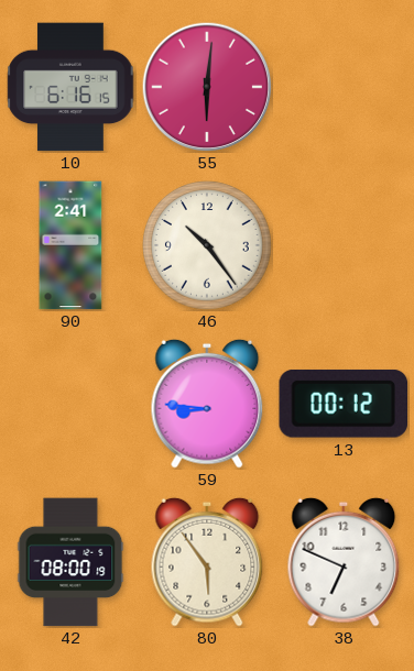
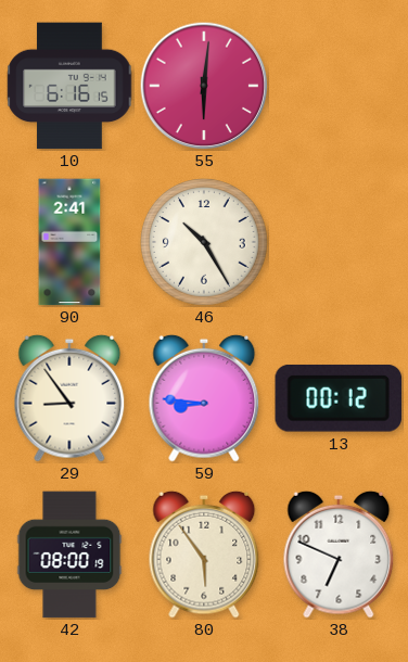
46: 10:24 -> 10:25
29: none -> 8:54
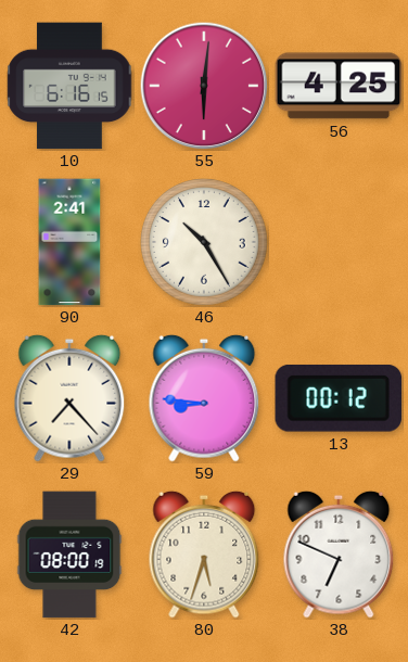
56: none -> 4:25
29: 8:54 -> 7:23
80: 5:54 -> 5:33
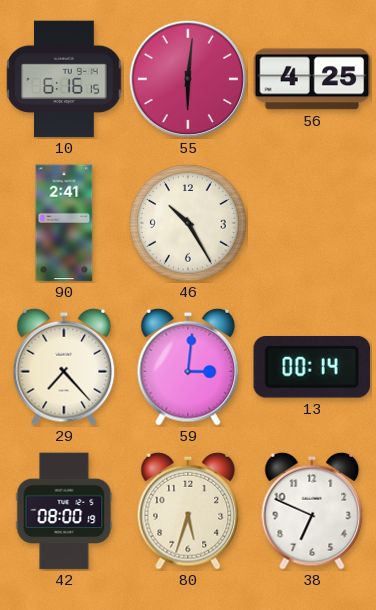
59: 8:46 -> 3:01
13: 00:12 -> 00:14
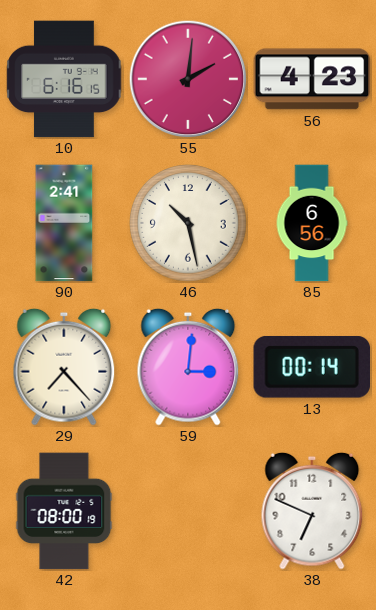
55: 6:01 -> 2:01
56: 4:25 -> 4:23
46: 10:25 -> 10:28
85: none -> 6:56
80: 5:33 -> none
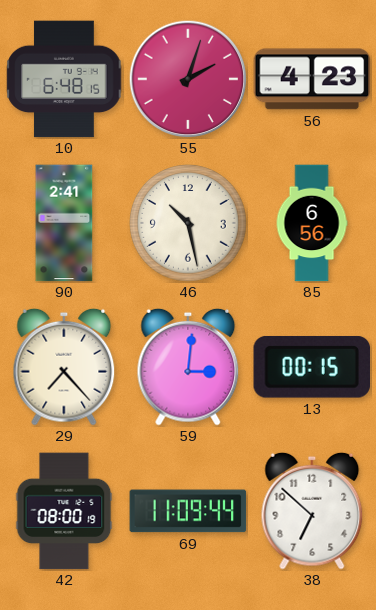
10: 6:16 -> 6:48
55: 2:01 -> 2:03
13: 00:14 -> 00:15
69: none -> 11:09
38: 6:49 -> 6:52
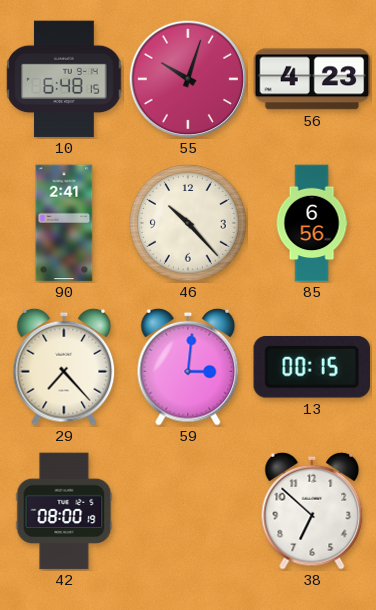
55: 2:03 -> 10:03
46: 10:28 -> 10:23
69: 11:09 -> none
